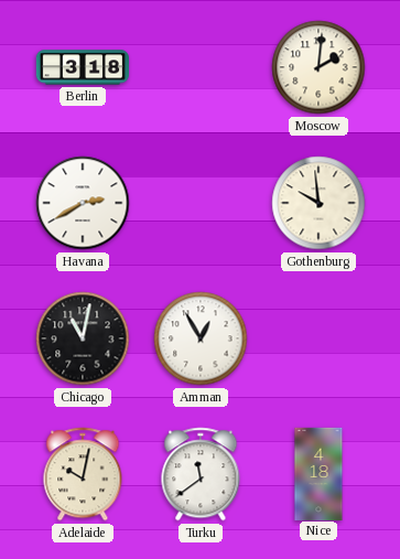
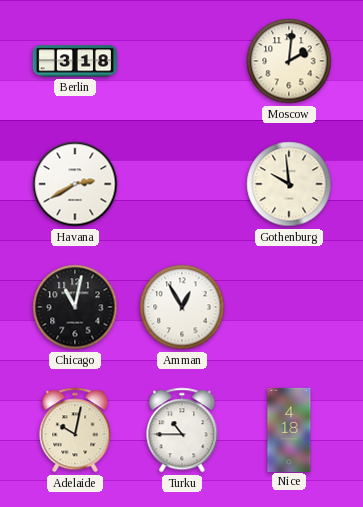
Turku: 11:39 -> 10:45
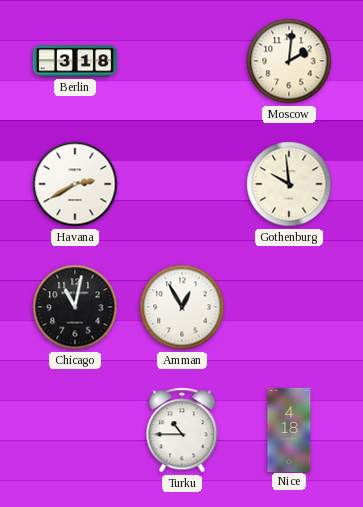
Adelaide: 10:02 -> none
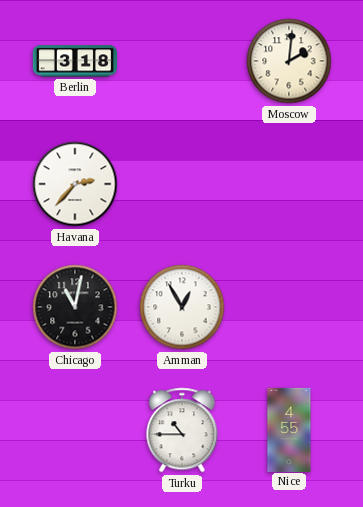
Havana: 2:40 -> 2:37
Gothenburg: 9:59 -> none
Nice: 4:18 -> 4:55
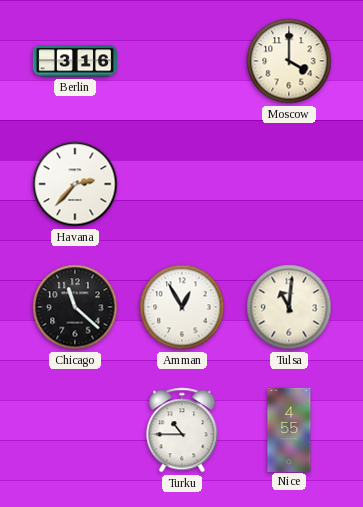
Berlin: 3:18 -> 3:16
Moscow: 2:01 -> 4:00
Chicago: 11:02 -> 11:22
Tulsa: none -> 11:01
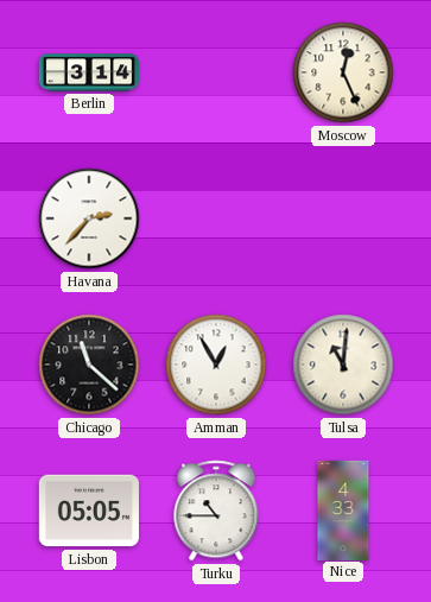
Berlin: 3:16 -> 3:14
Moscow: 4:00 -> 12:26
Lisbon: none -> 05:05
Nice: 4:55 -> 4:33
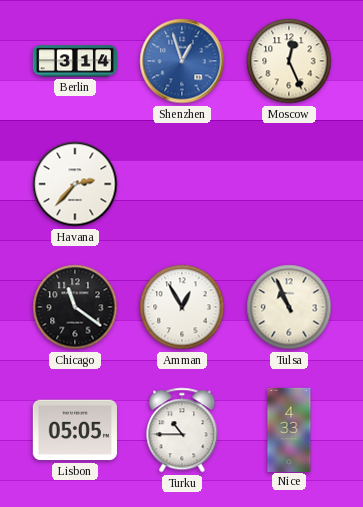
Shenzhen: none -> 12:57
Chicago: 11:22 -> 11:21
Tulsa: 11:01 -> 10:56
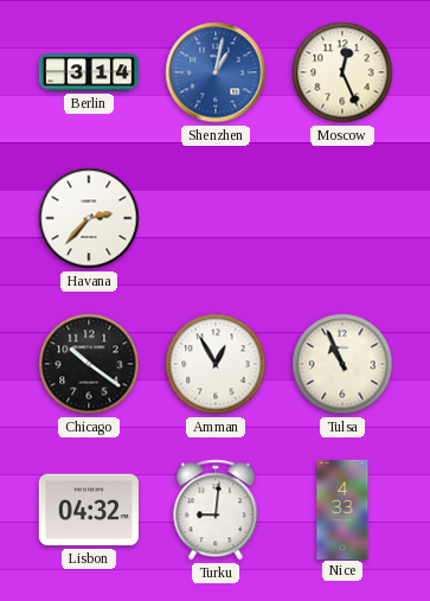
Shenzhen: 12:57 -> 1:02
Chicago: 11:21 -> 10:21
Lisbon: 05:05 -> 04:32
Turku: 10:45 -> 9:01
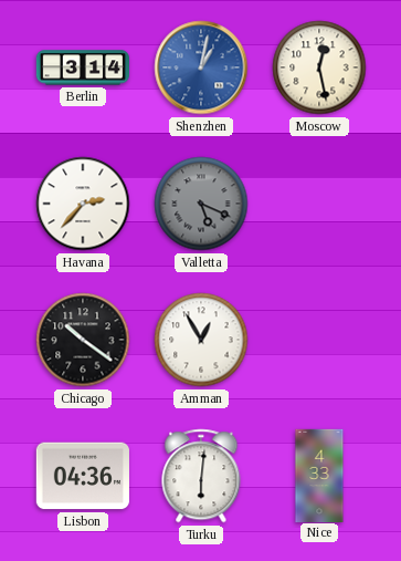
Moscow: 12:26 -> 12:28
Valletta: none -> 5:19
Tulsa: 10:56 -> none
Lisbon: 04:32 -> 04:36
Turku: 9:01 -> 6:01
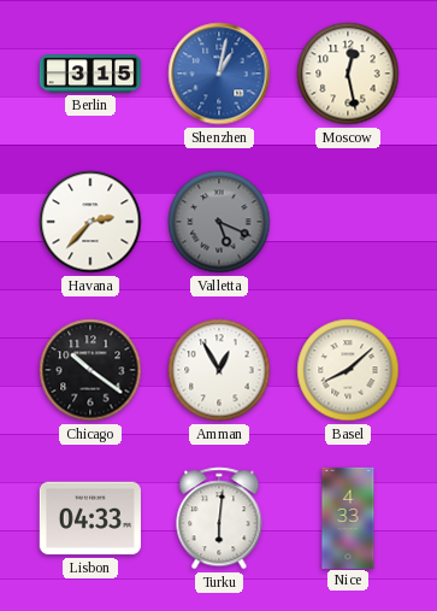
Berlin: 3:14 -> 3:15
Basel: none -> 8:08
Lisbon: 04:36 -> 04:33
